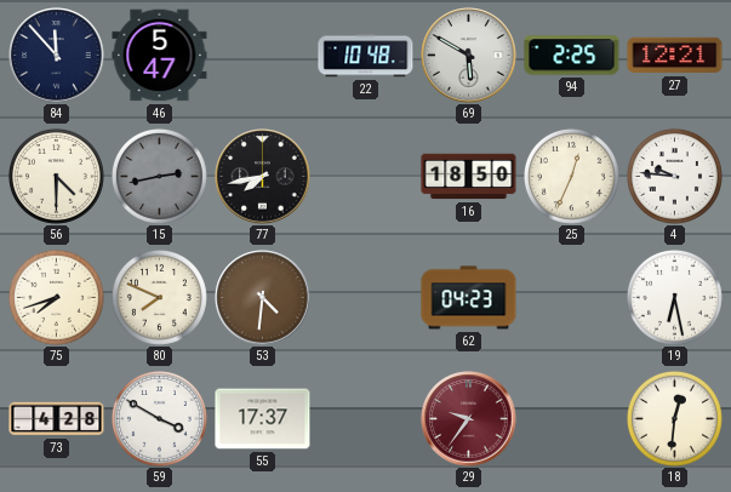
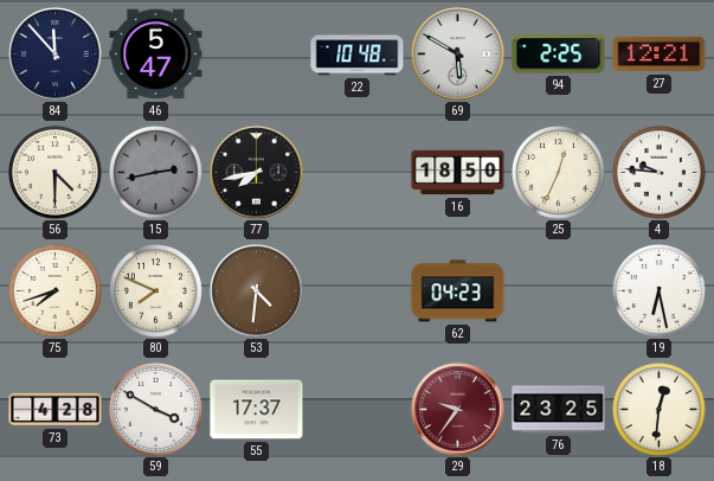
76: none -> 23:25
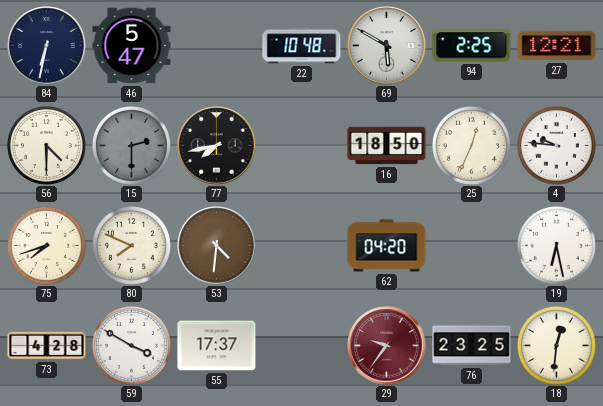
84: 11:53 -> 6:32
15: 2:43 -> 2:30
62: 04:23 -> 04:20
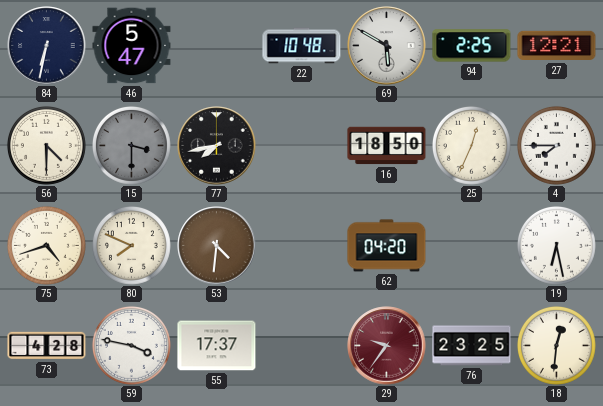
15: 2:30 -> 3:30
4: 9:46 -> 7:45
75: 7:42 -> 4:42
59: 3:50 -> 3:47
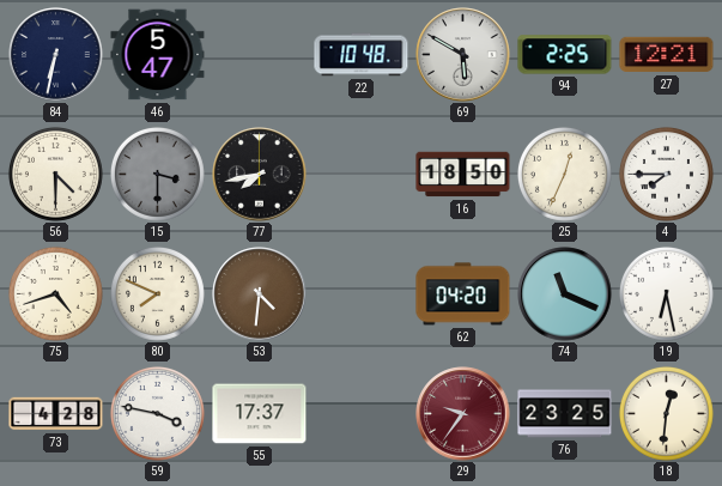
74: none -> 11:19
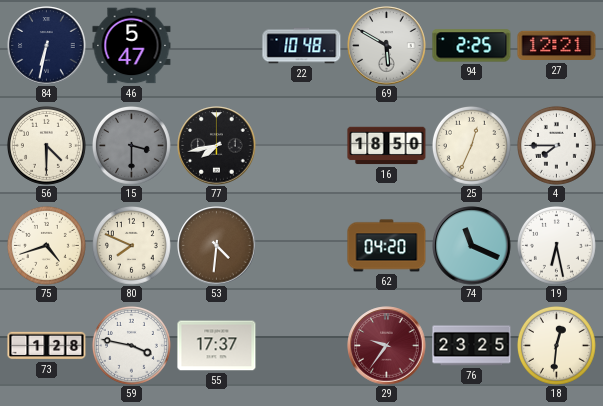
73: 4:28 -> 1:28
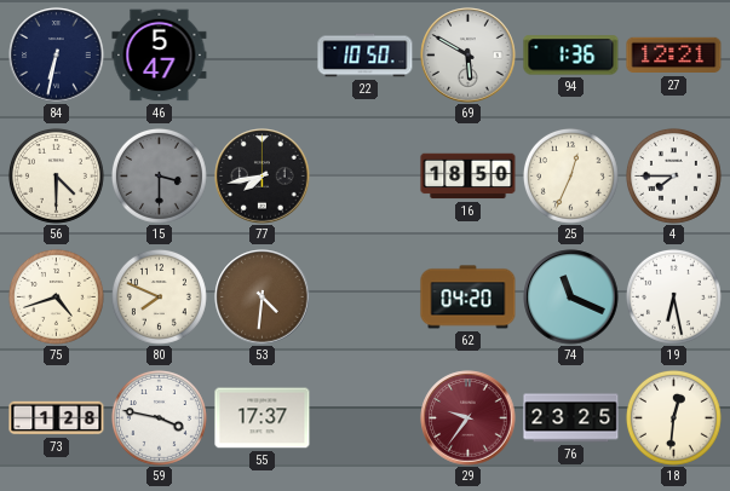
22: 10:48 -> 10:50
94: 2:25 -> 1:36
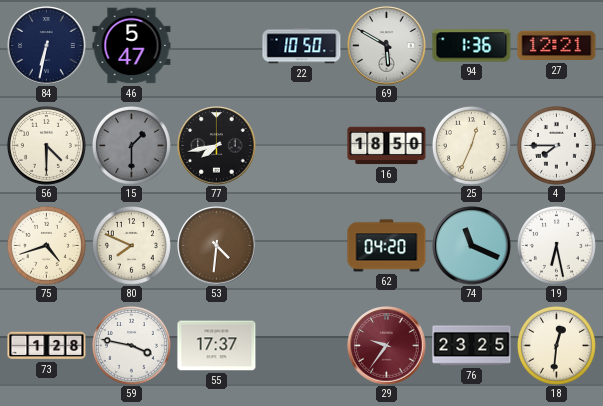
15: 3:30 -> 1:30
